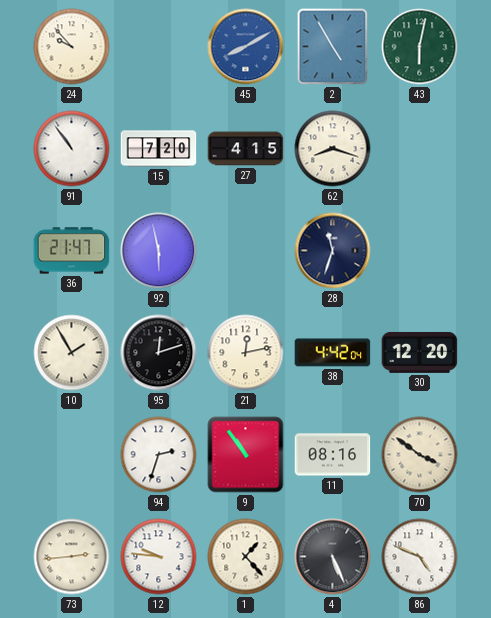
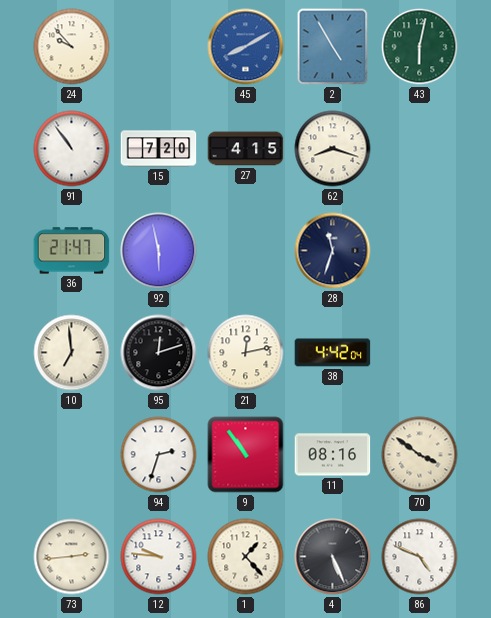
10: 1:55 -> 6:59
30: 12:20 -> none
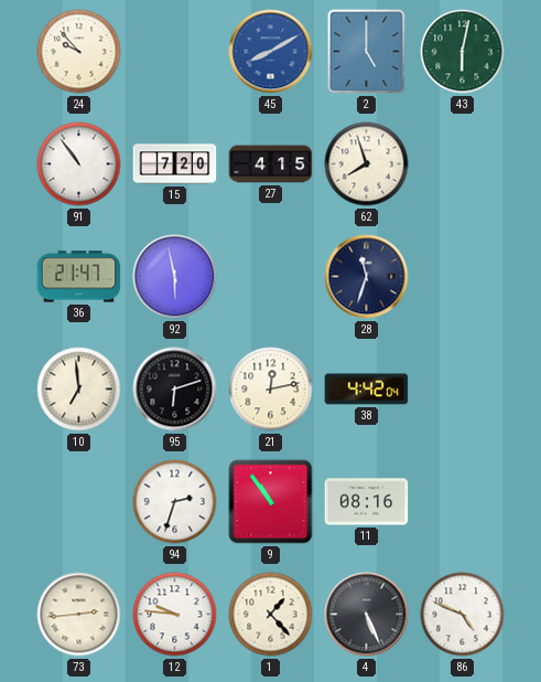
2: 4:55 -> 5:00
62: 8:18 -> 7:57
95: 12:12 -> 6:12
70: 3:51 -> none
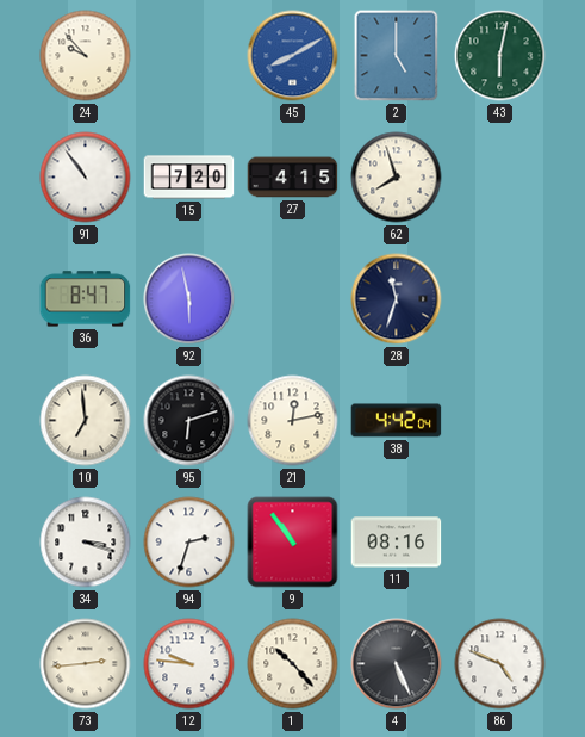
36: 21:47 -> 8:47
34: none -> 3:18
1: 1:23 -> 10:23
